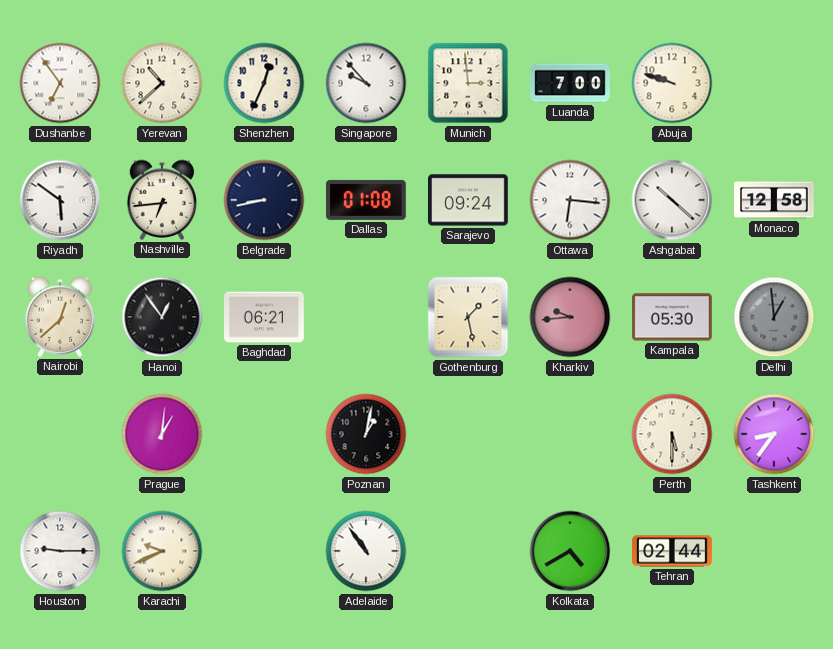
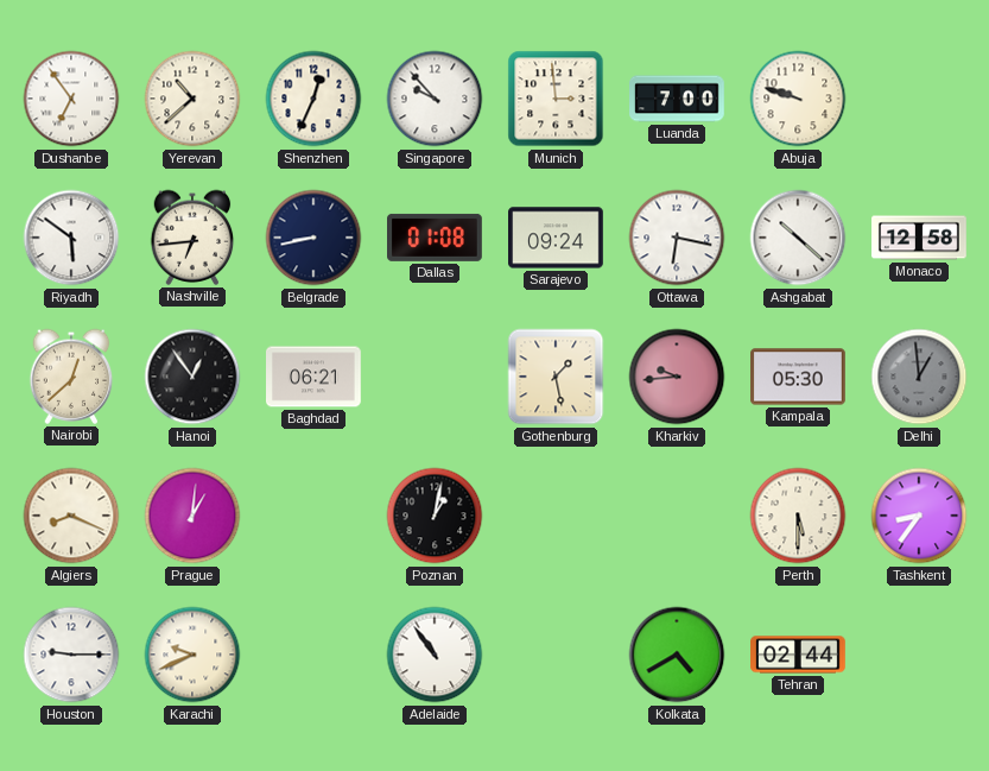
Ottawa: 6:16 -> 6:17
Algiers: none -> 8:19
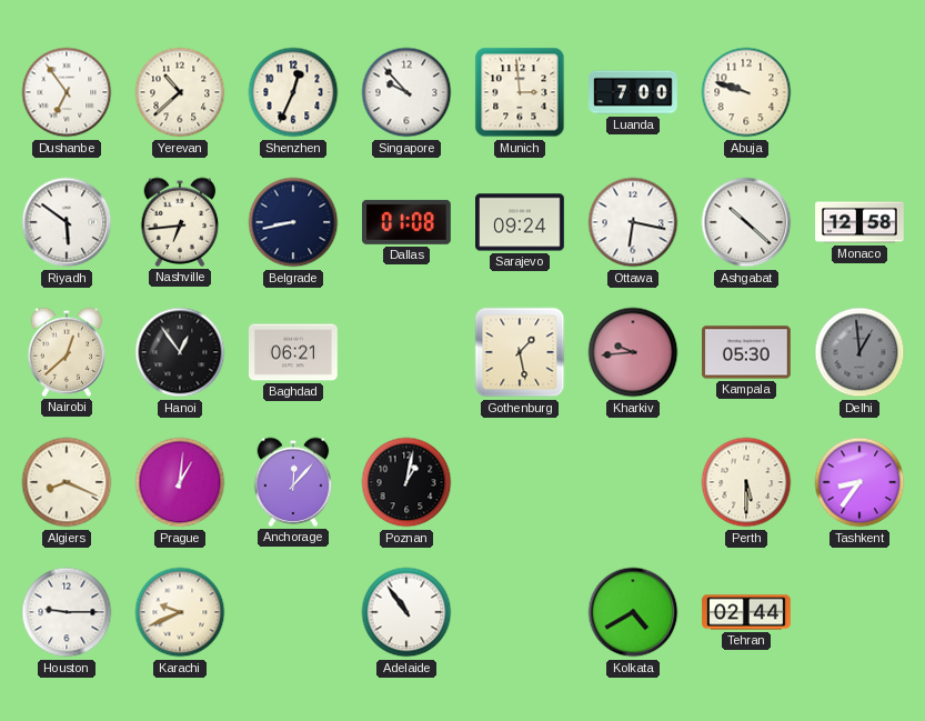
Anchorage: none -> 12:07
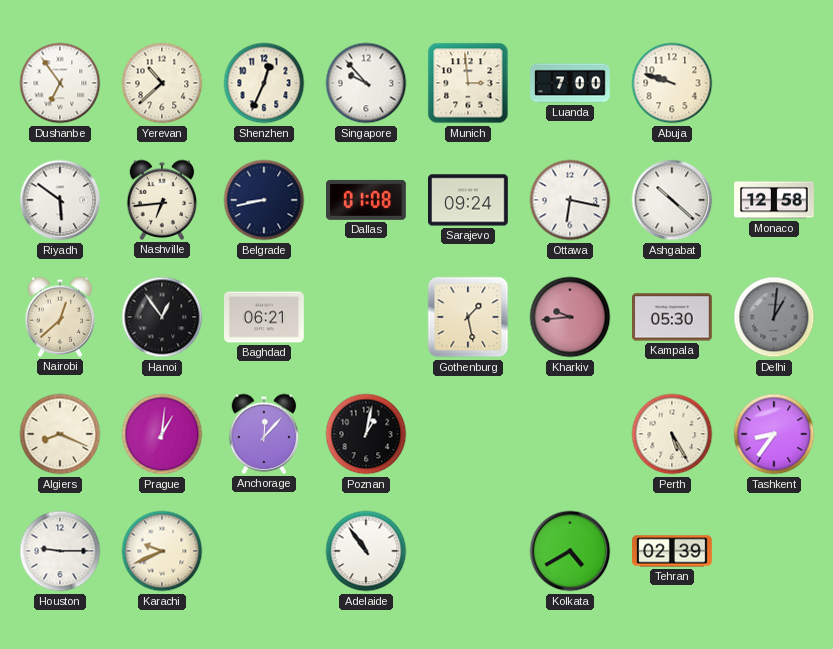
Delhi: 12:59 -> 1:01
Perth: 5:30 -> 5:25
Tehran: 02:44 -> 02:39
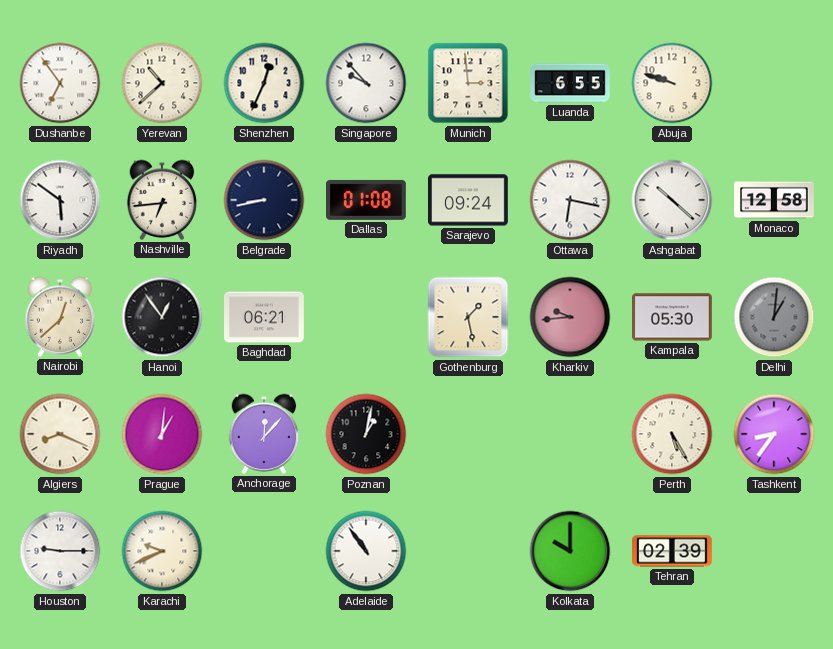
Luanda: 7:00 -> 6:55
Kolkata: 4:40 -> 10:00
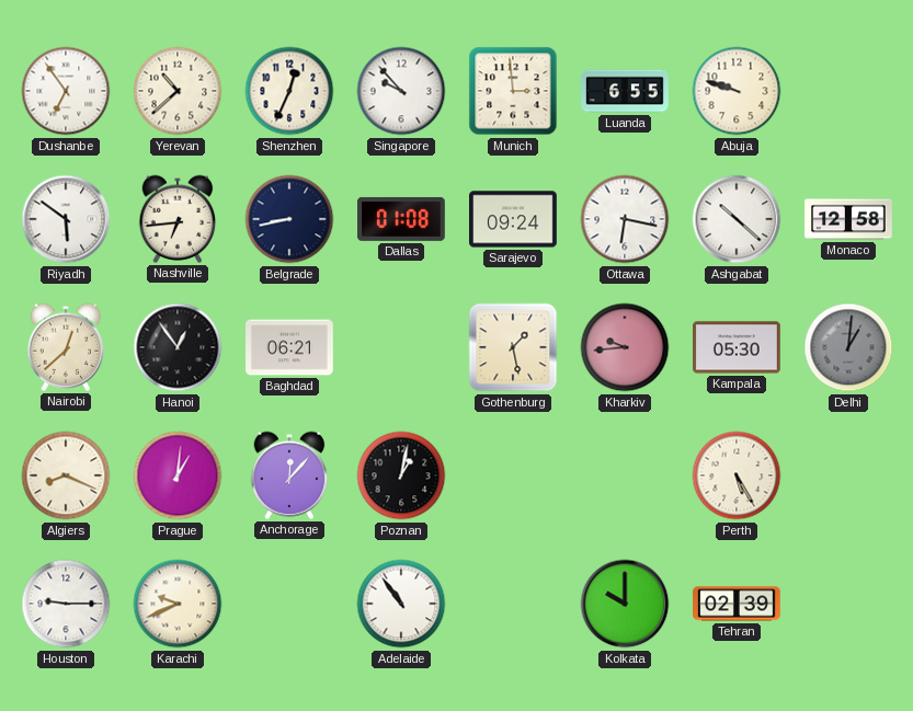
Tashkent: 8:36 -> none
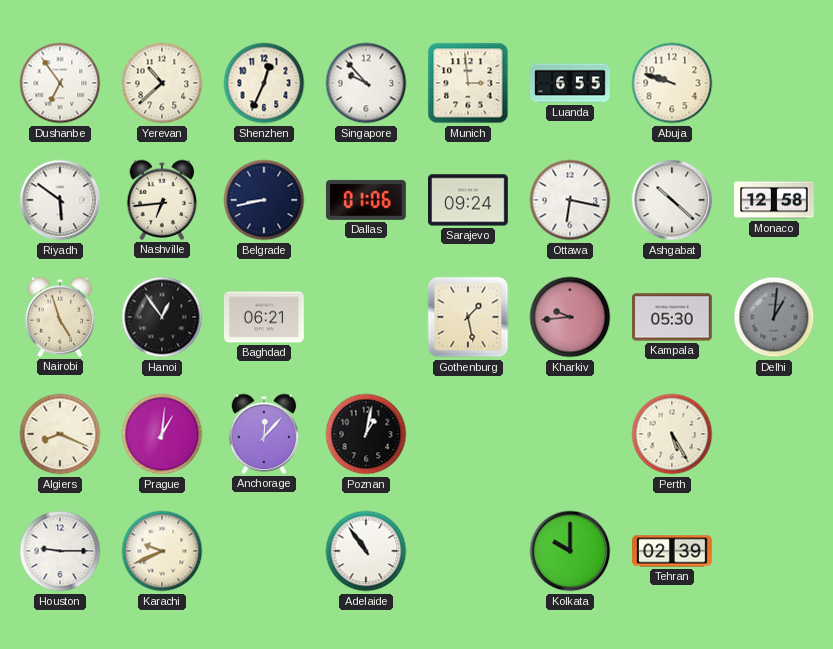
Dallas: 01:08 -> 01:06
Nairobi: 12:38 -> 4:57
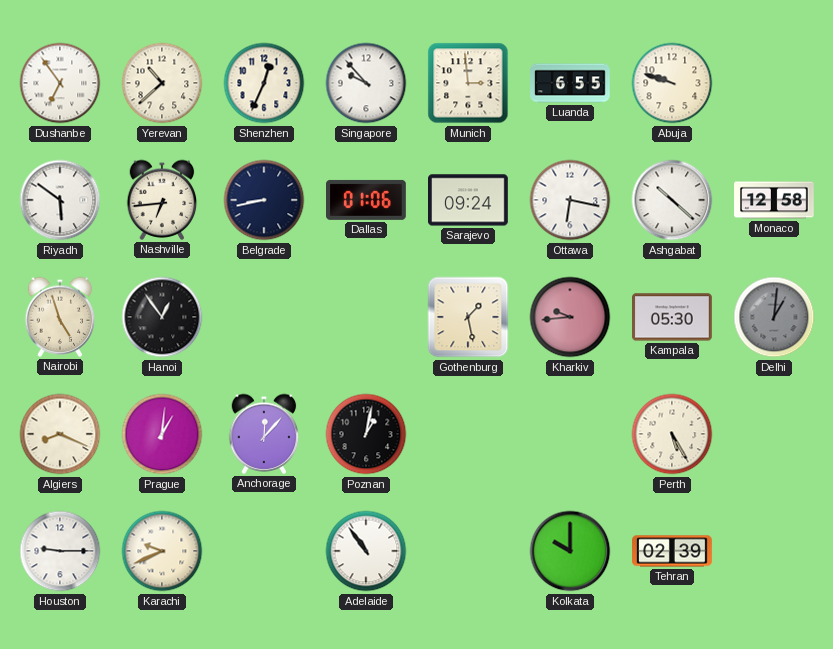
Baghdad: 06:21 -> none
